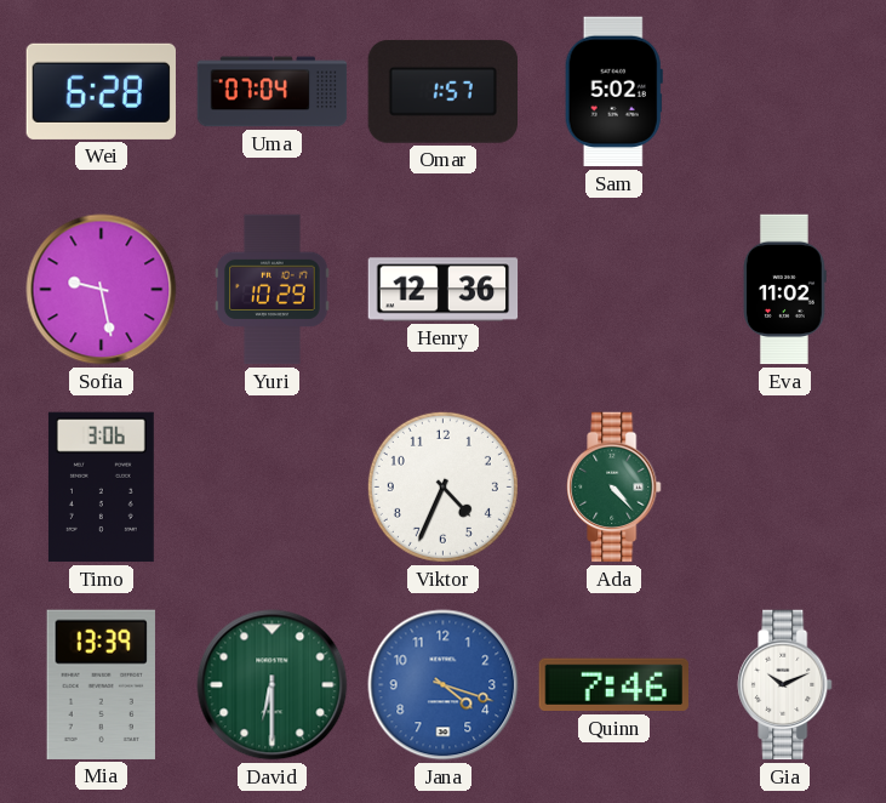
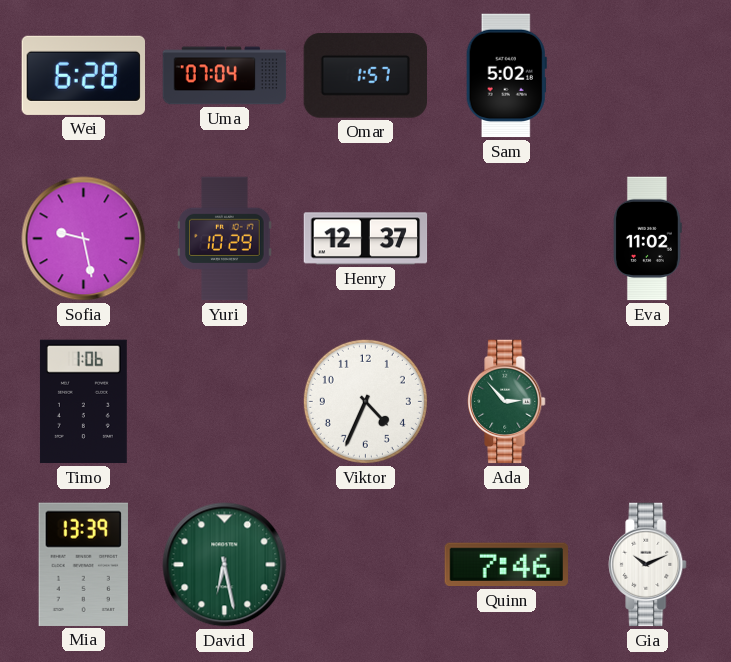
Henry: 12:36 -> 12:37
Timo: 3:06 -> 1:06
Ada: 4:23 -> 2:53
David: 6:30 -> 6:28
Jana: 4:18 -> none
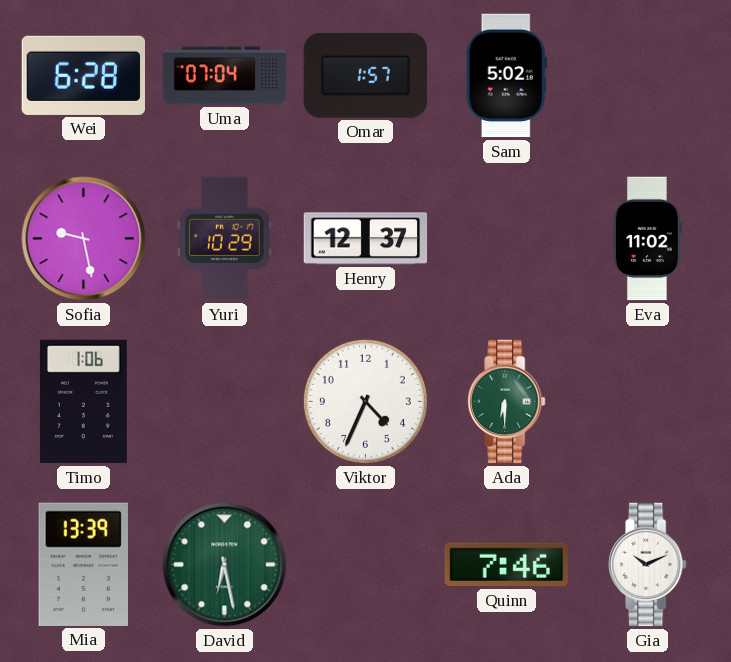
Ada: 2:53 -> 6:30
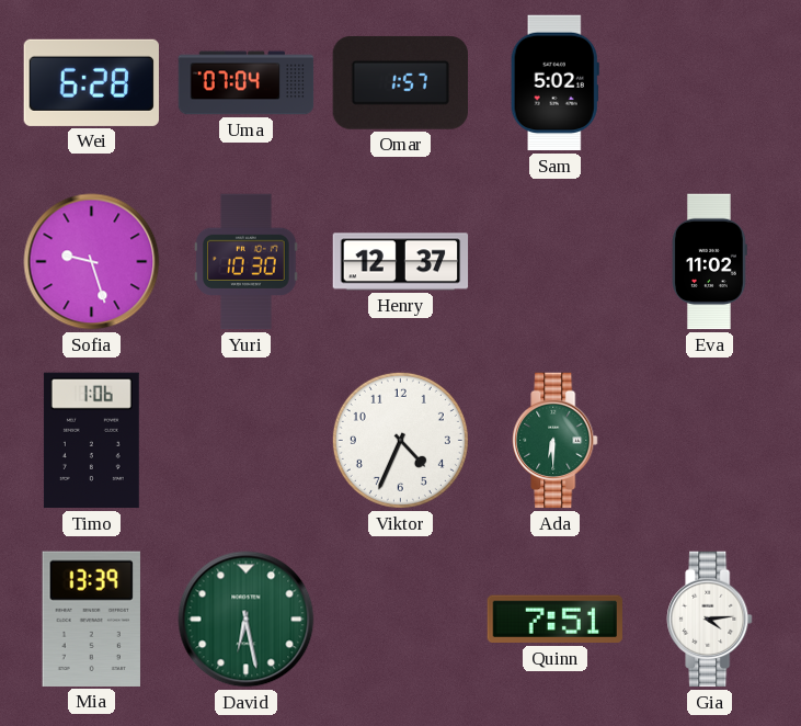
Sofia: 9:28 -> 9:27
Yuri: 10:29 -> 10:30
Quinn: 7:46 -> 7:51
Gia: 10:11 -> 4:14
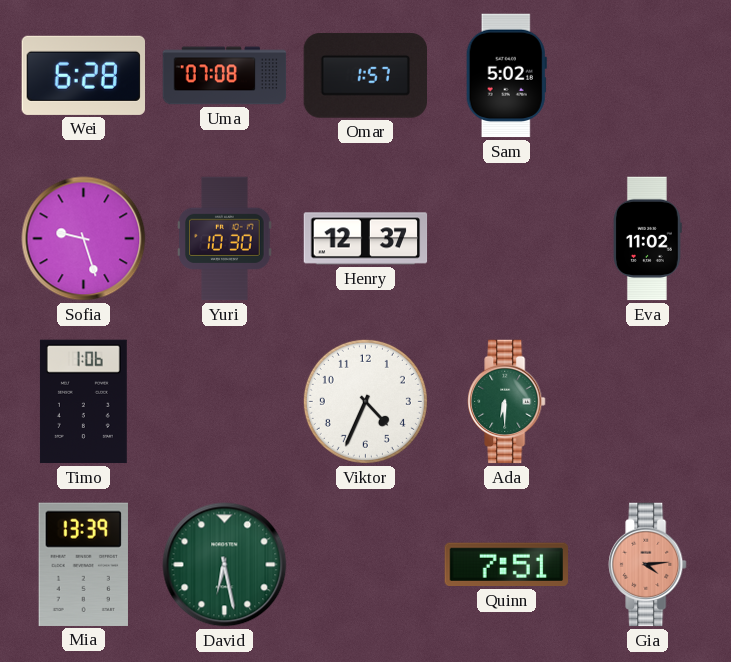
Uma: 07:04 -> 07:08
Gia dial: white -> salmon
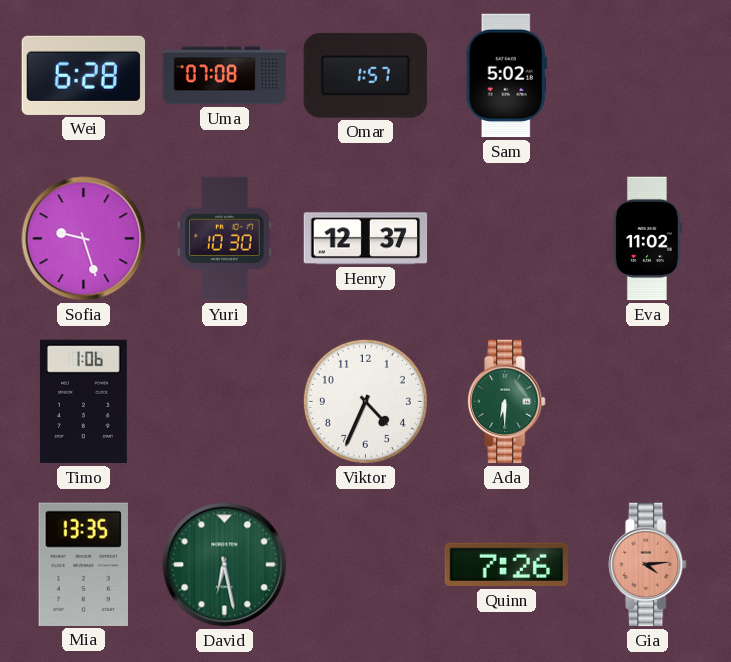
Mia: 13:39 -> 13:35
Quinn: 7:51 -> 7:26
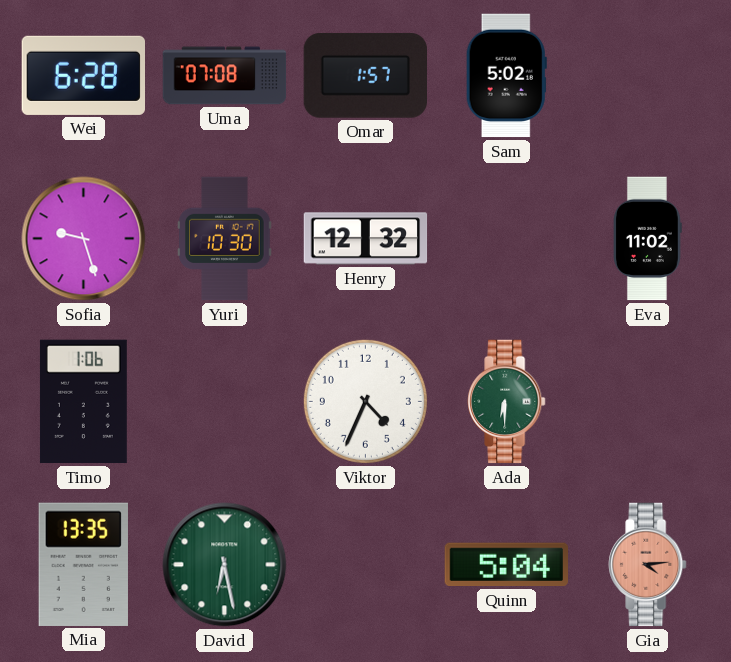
Henry: 12:37 -> 12:32
Quinn: 7:26 -> 5:04
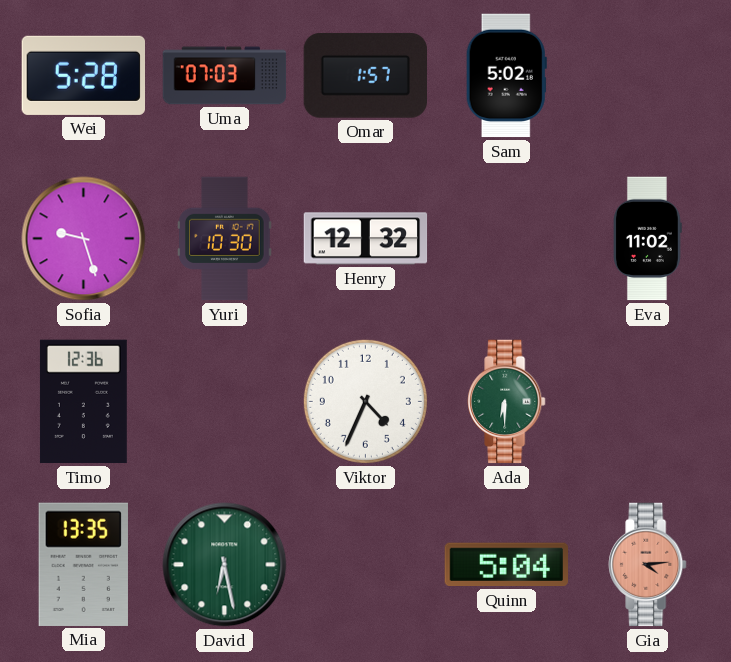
Wei: 6:28 -> 5:28
Uma: 07:08 -> 07:03
Timo: 1:06 -> 12:36
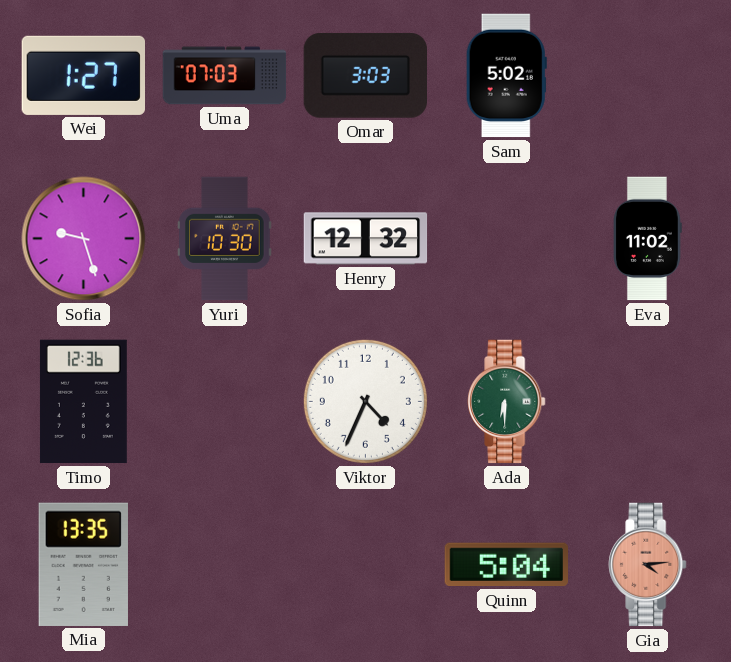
Wei: 5:28 -> 1:27
Omar: 1:57 -> 3:03
David: 6:28 -> none
